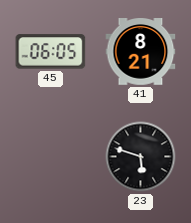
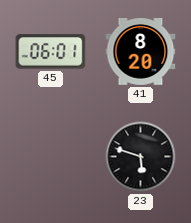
45: 06:05 -> 06:01
41: 8:21 -> 8:20
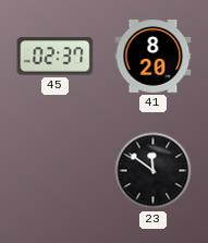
45: 06:01 -> 02:37
23: 5:48 -> 11:51
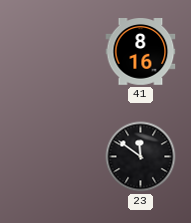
45: 02:37 -> none
41: 8:20 -> 8:16
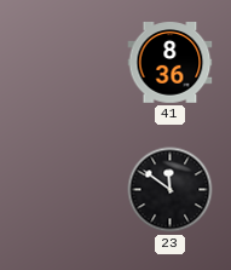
41: 8:16 -> 8:36
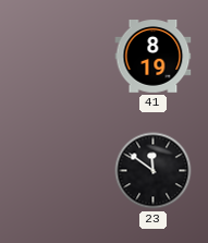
41: 8:36 -> 8:19
